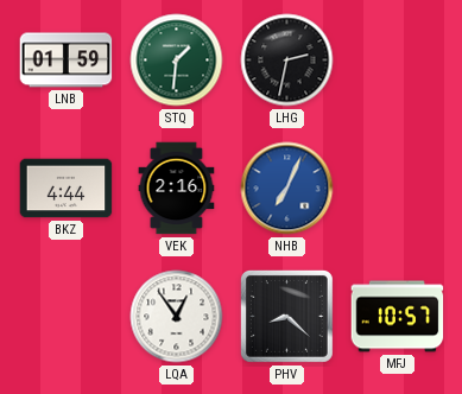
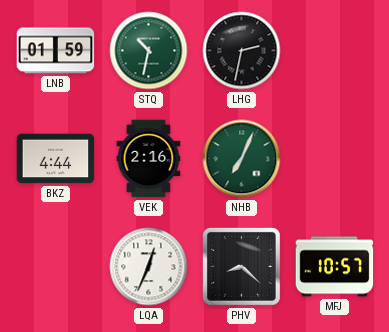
STQ: 1:31 -> 10:32
NHB dial: blue -> green
LQA: 12:54 -> 12:34
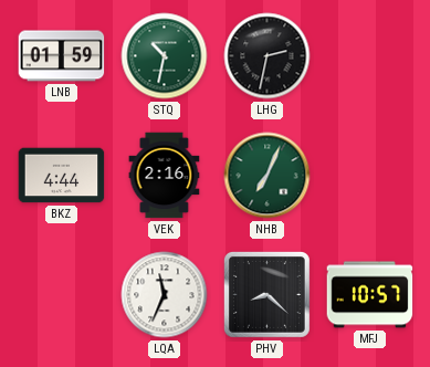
LQA: 12:34 -> 11:34
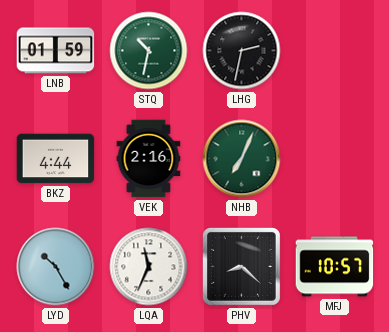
LYD: none -> 10:25
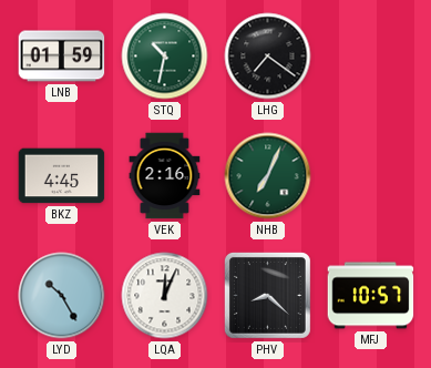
LHG: 2:32 -> 7:21
BKZ: 4:44 -> 4:45
LQA: 11:34 -> 12:04
